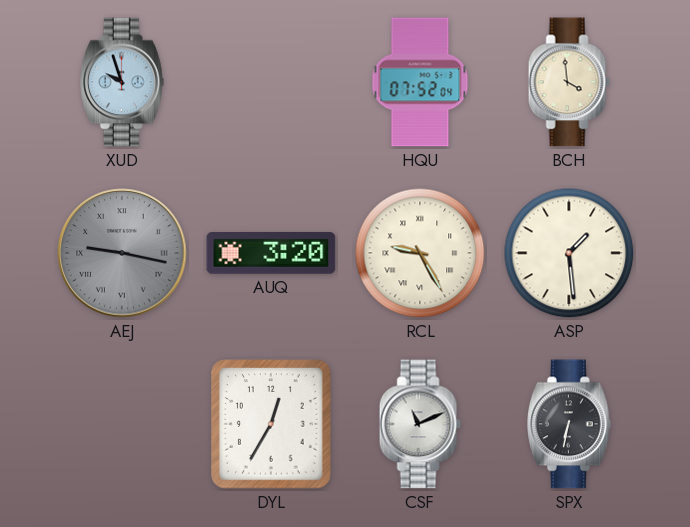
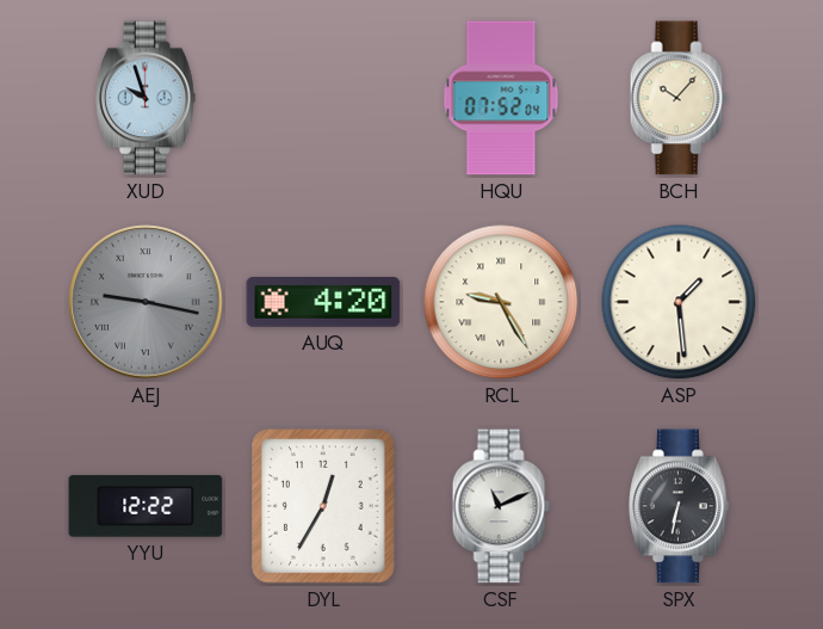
BCH: 3:59 -> 10:07
AUQ: 3:20 -> 4:20
YYU: none -> 12:22
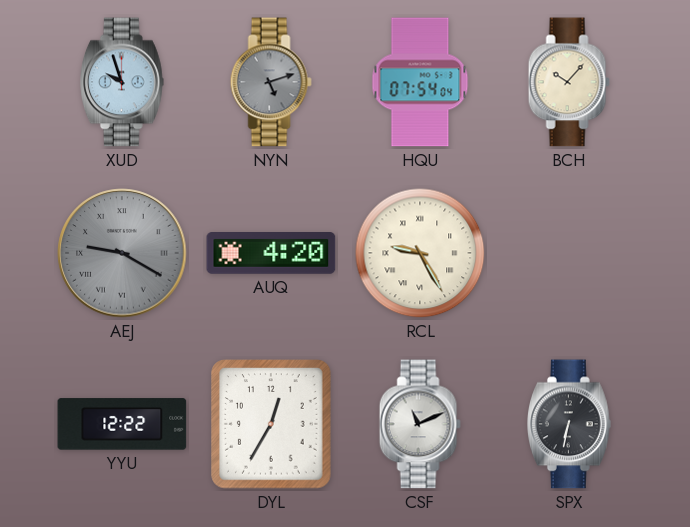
NYN: none -> 5:12
HQU: 07:52 -> 07:54
AEJ: 9:17 -> 9:20
ASP: 1:29 -> none
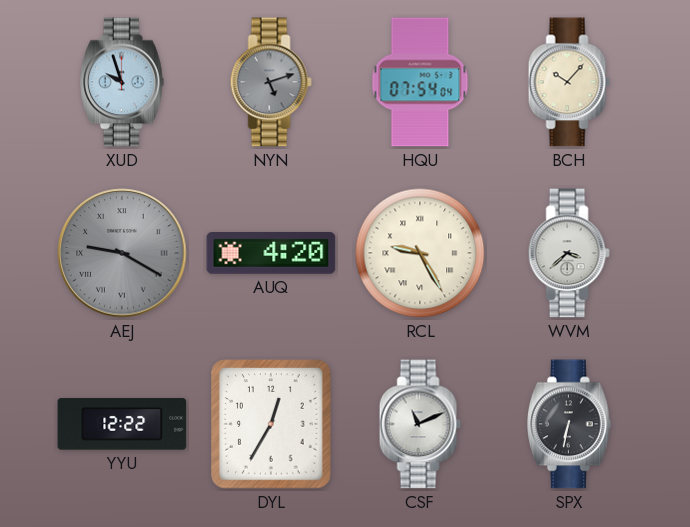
WVM: none -> 3:38
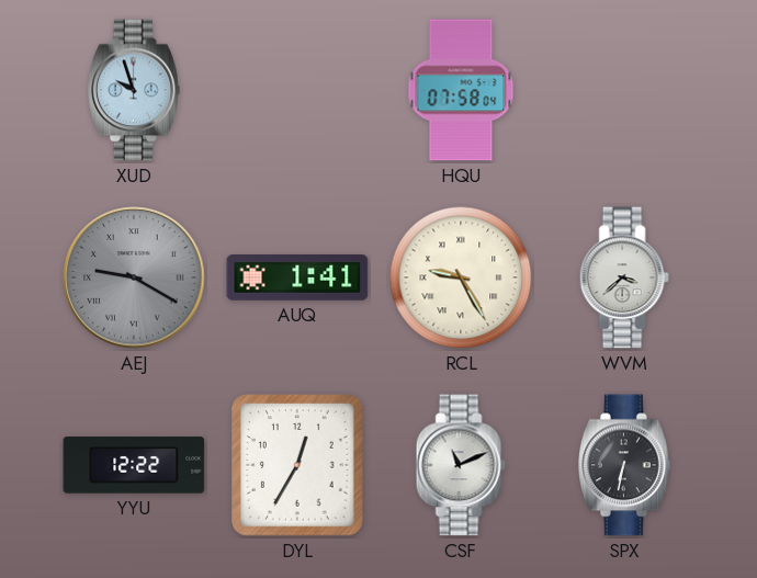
NYN: 5:12 -> none
HQU: 07:54 -> 07:58
BCH: 10:07 -> none
AUQ: 4:20 -> 1:41
